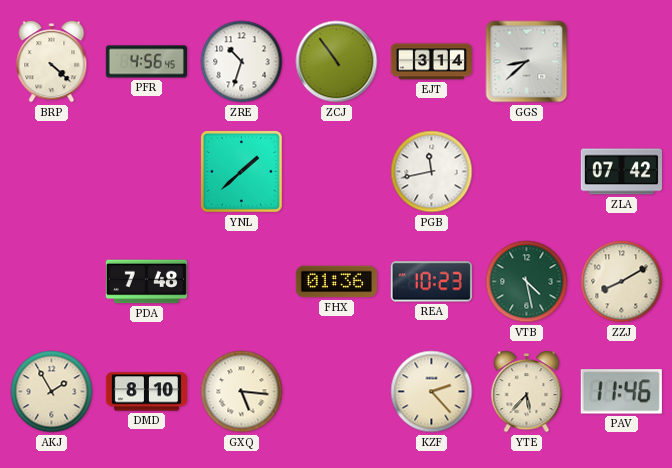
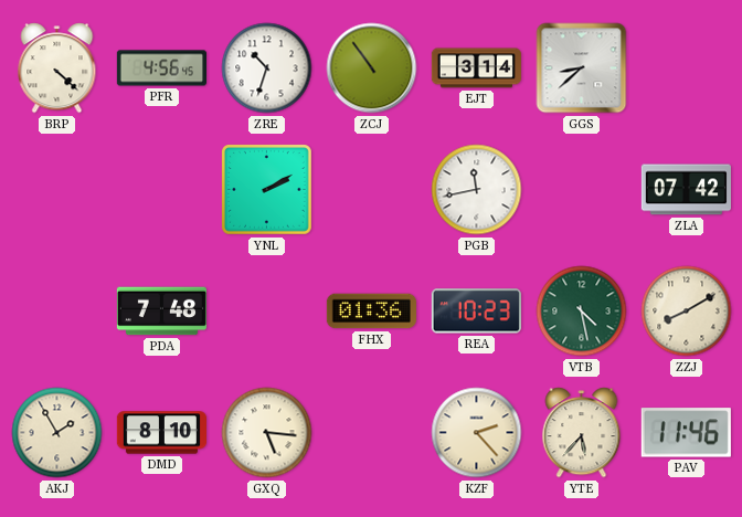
YNL: 1:38 -> 2:10
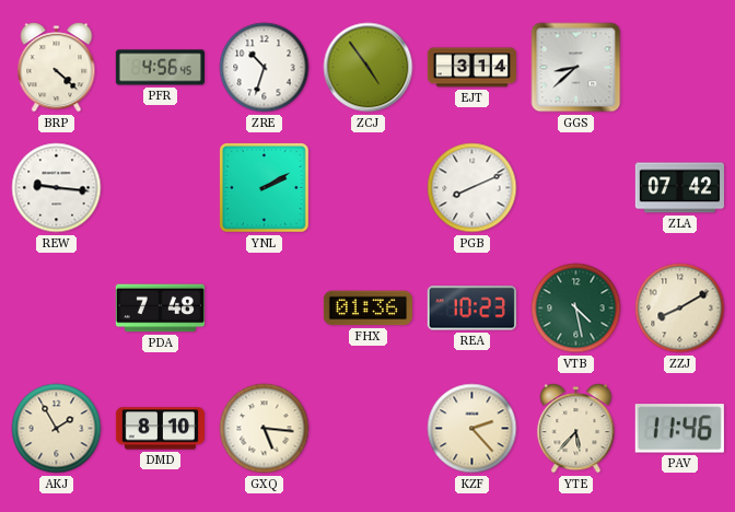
ZCJ: 10:54 -> 4:54
REW: none -> 9:16
PGB: 11:43 -> 8:11
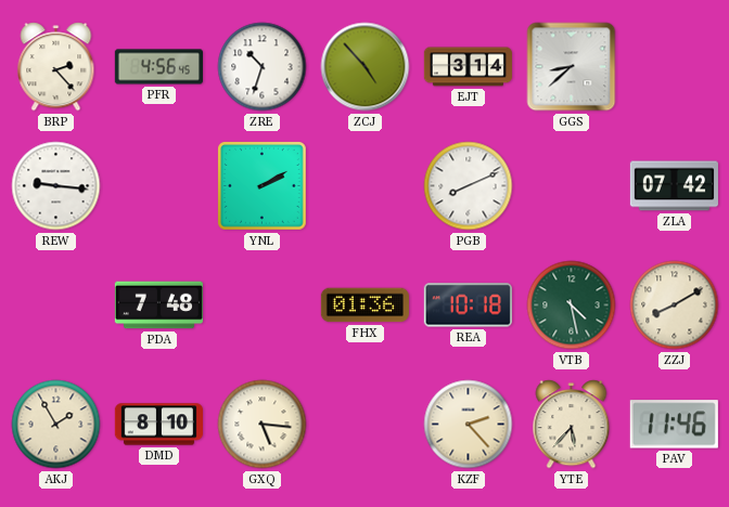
BRP: 4:22 -> 2:23
ZCJ: 4:54 -> 4:53
REA: 10:23 -> 10:18
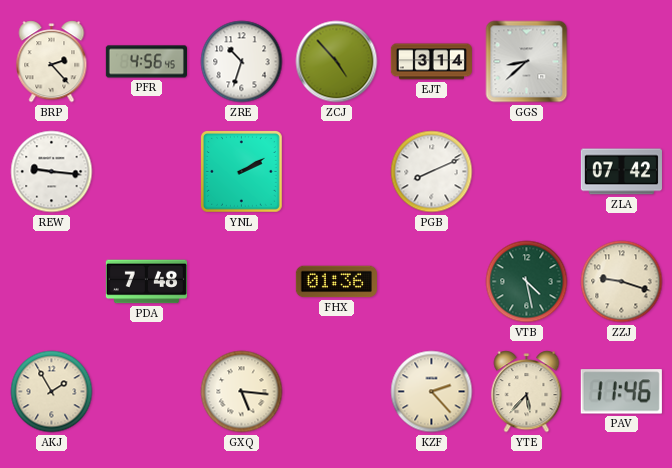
REA: 10:18 -> none
ZZJ: 8:10 -> 9:18
DMD: 8:10 -> none
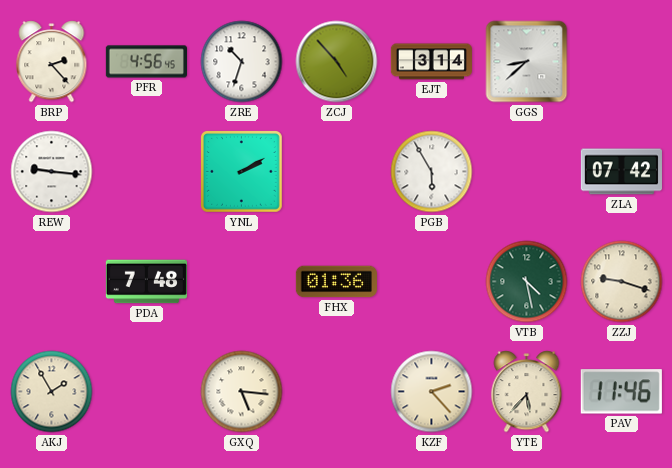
PGB: 8:11 -> 5:55
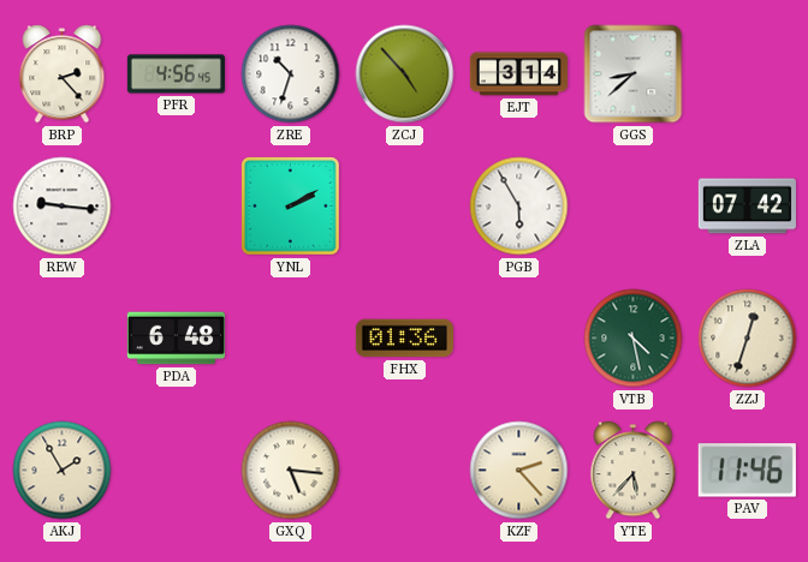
PDA: 7:48 -> 6:48
ZZJ: 9:18 -> 12:33
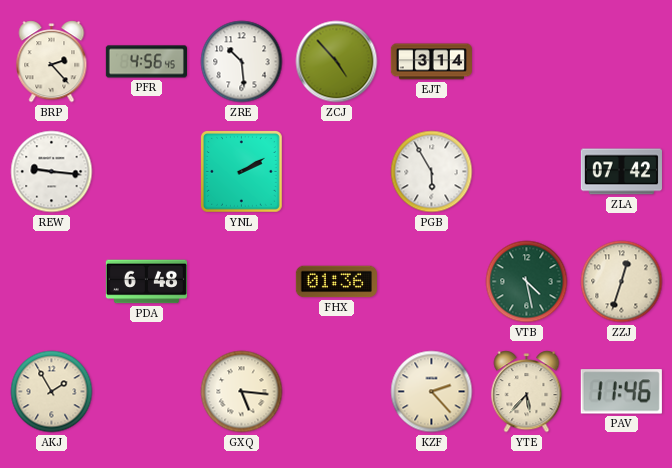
ZRE: 10:33 -> 10:29
GGS: 8:38 -> none
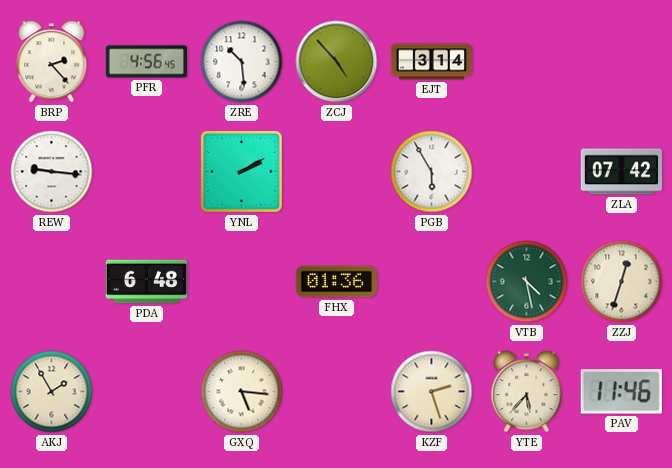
KZF: 2:23 -> 2:27
